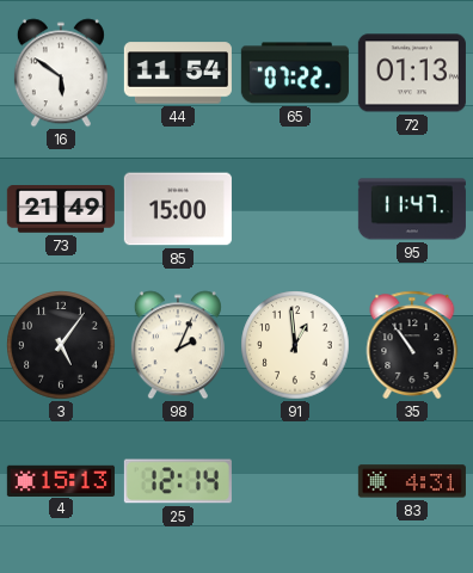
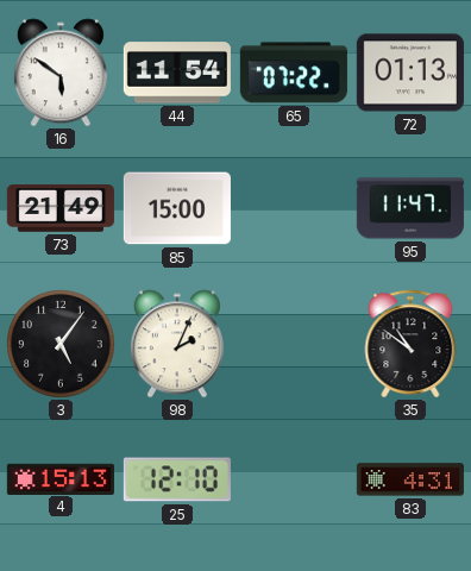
91: 12:59 -> none
35: 10:54 -> 10:51
25: 12:14 -> 12:10
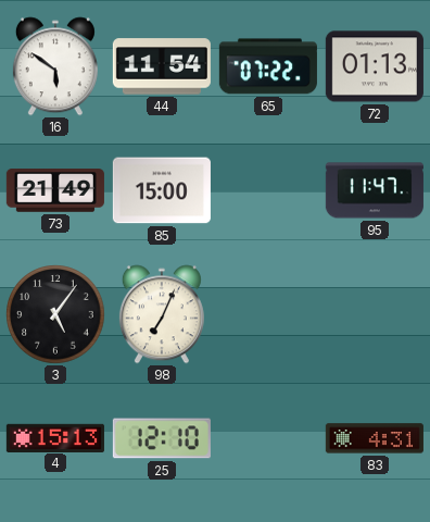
98: 2:04 -> 7:04
35: 10:51 -> none
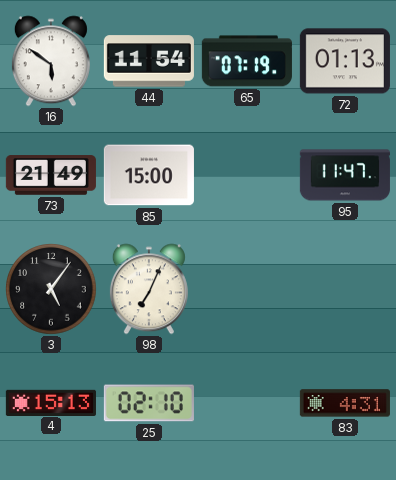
65: 07:22 -> 07:19
25: 12:10 -> 02:10
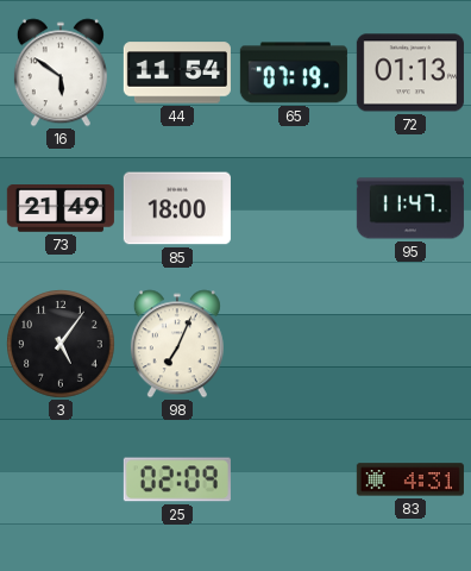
85: 15:00 -> 18:00
4: 15:13 -> none
25: 02:10 -> 02:09
